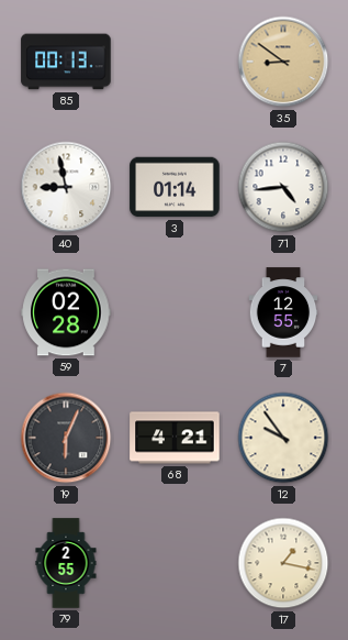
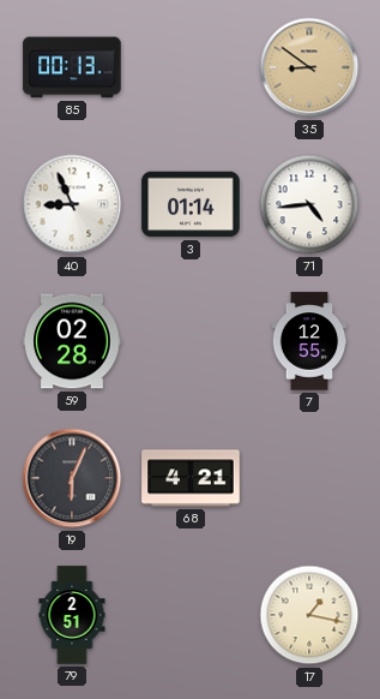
40: 8:58 -> 8:56
12: 9:54 -> none
79: 2:55 -> 2:51
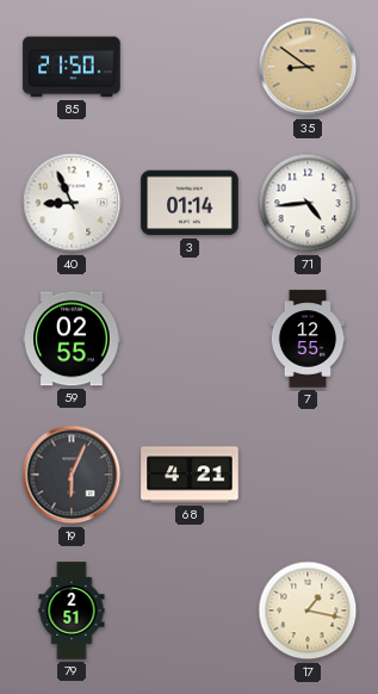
85: 00:13 -> 21:50
59: 02:28 -> 02:55
